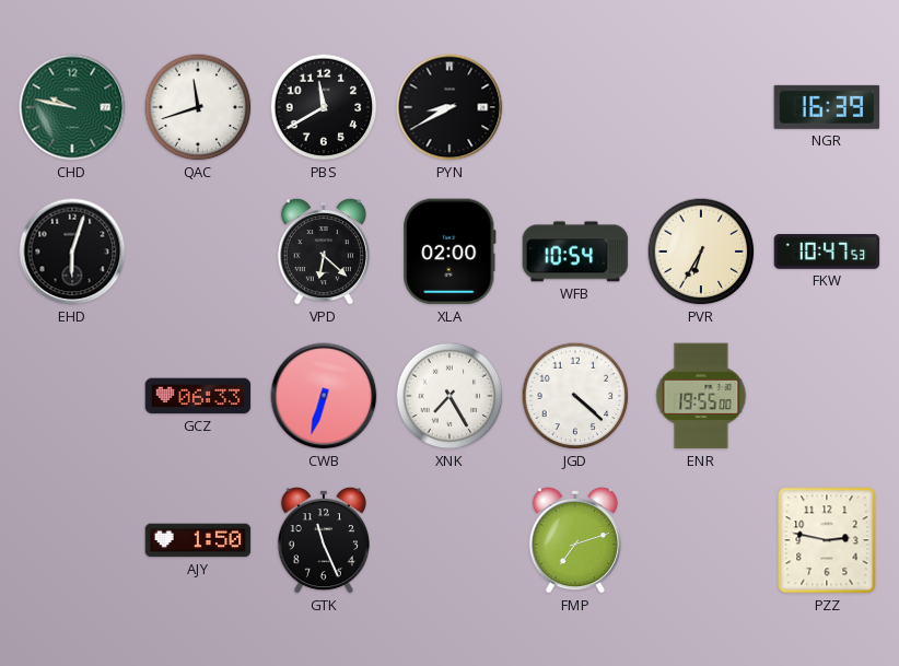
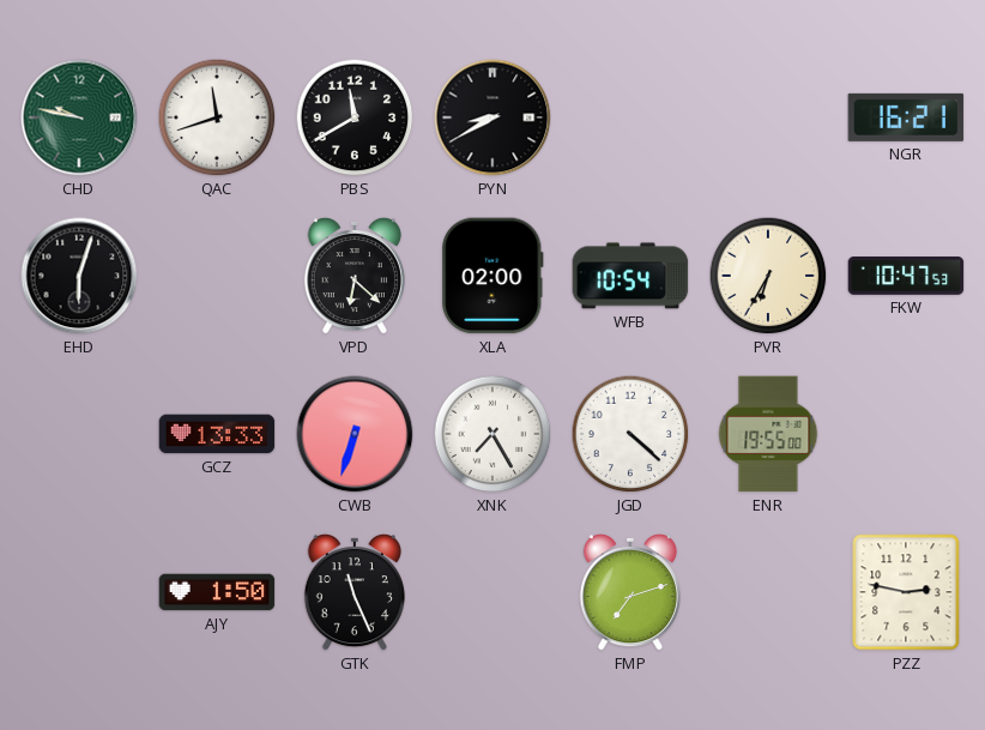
NGR: 16:39 -> 16:21
GCZ: 06:33 -> 13:33
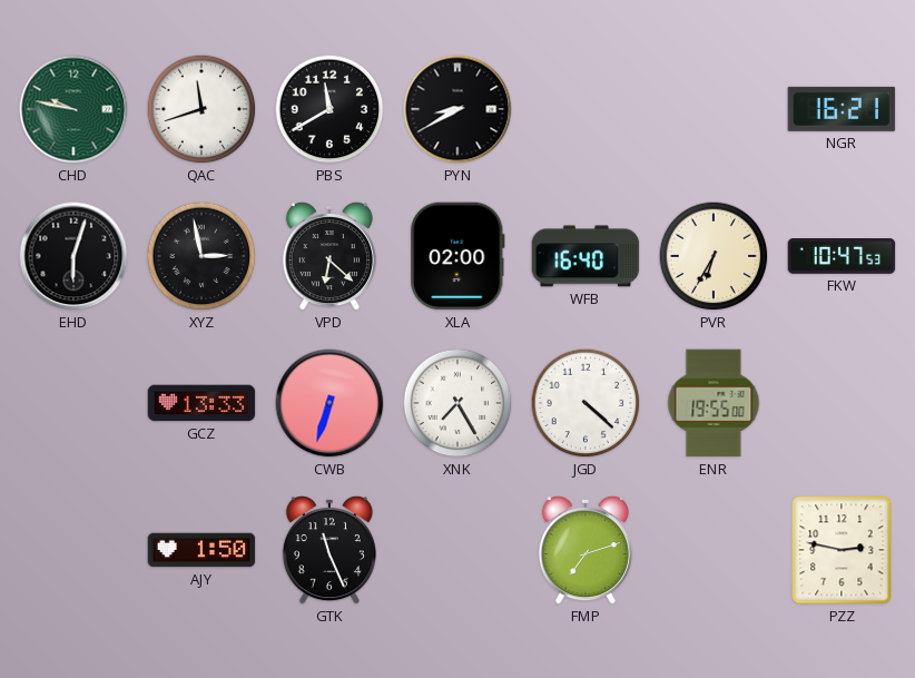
XYZ: none -> 2:58
WFB: 10:54 -> 16:40
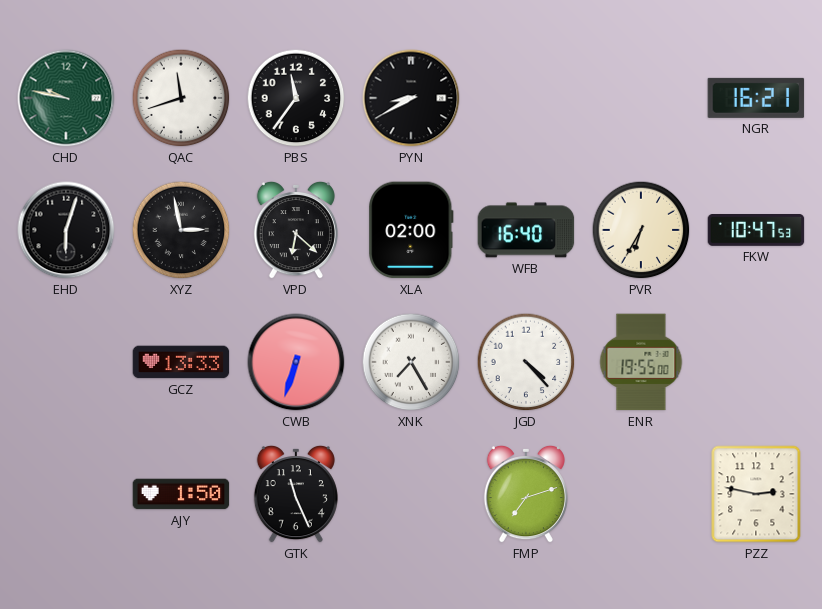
PBS: 11:40 -> 11:36
JGD: 4:22 -> 4:23
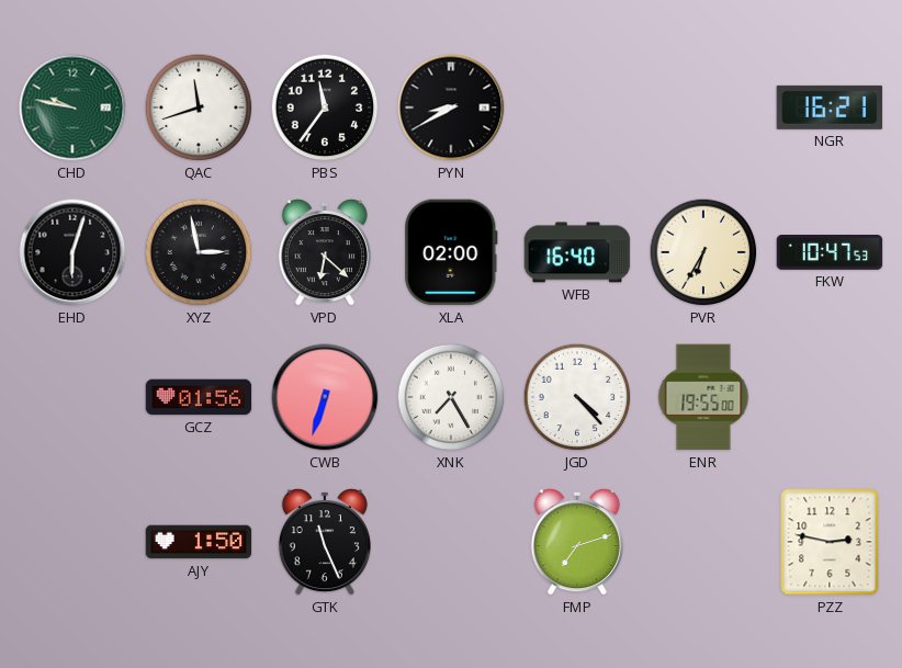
GCZ: 13:33 -> 01:56
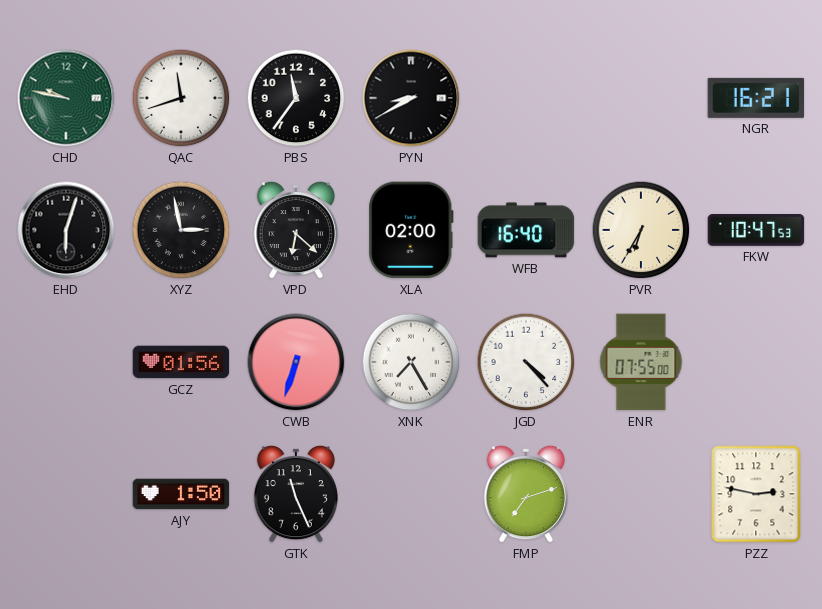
ENR: 19:55 -> 07:55
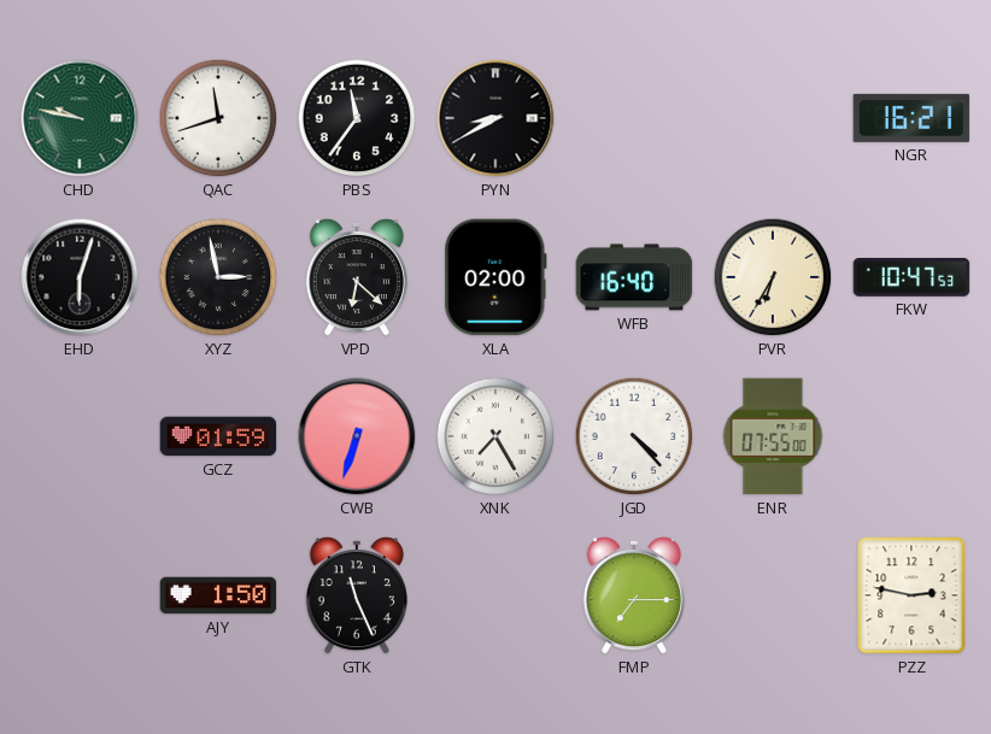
GCZ: 01:56 -> 01:59
FMP: 7:12 -> 7:15
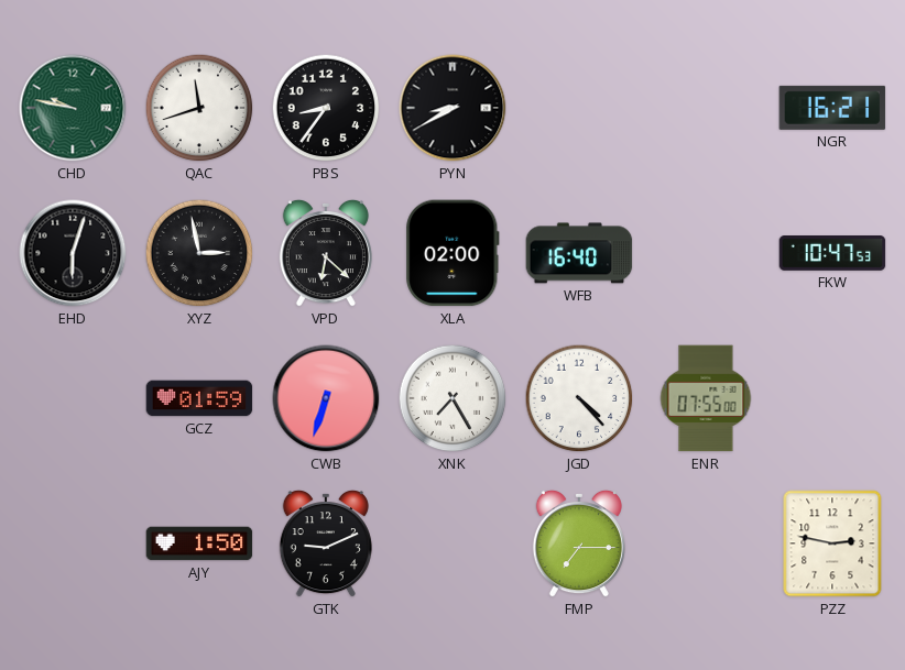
PBS: 11:36 -> 8:36
PVR: 6:35 -> none
GTK: 11:26 -> 9:11
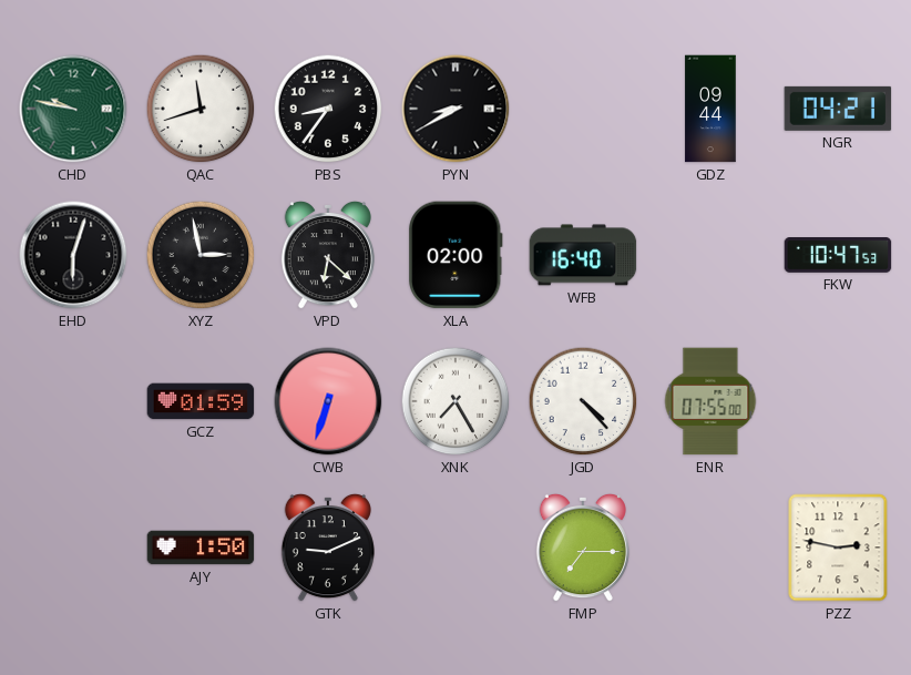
GDZ: none -> 09:44
NGR: 16:21 -> 04:21
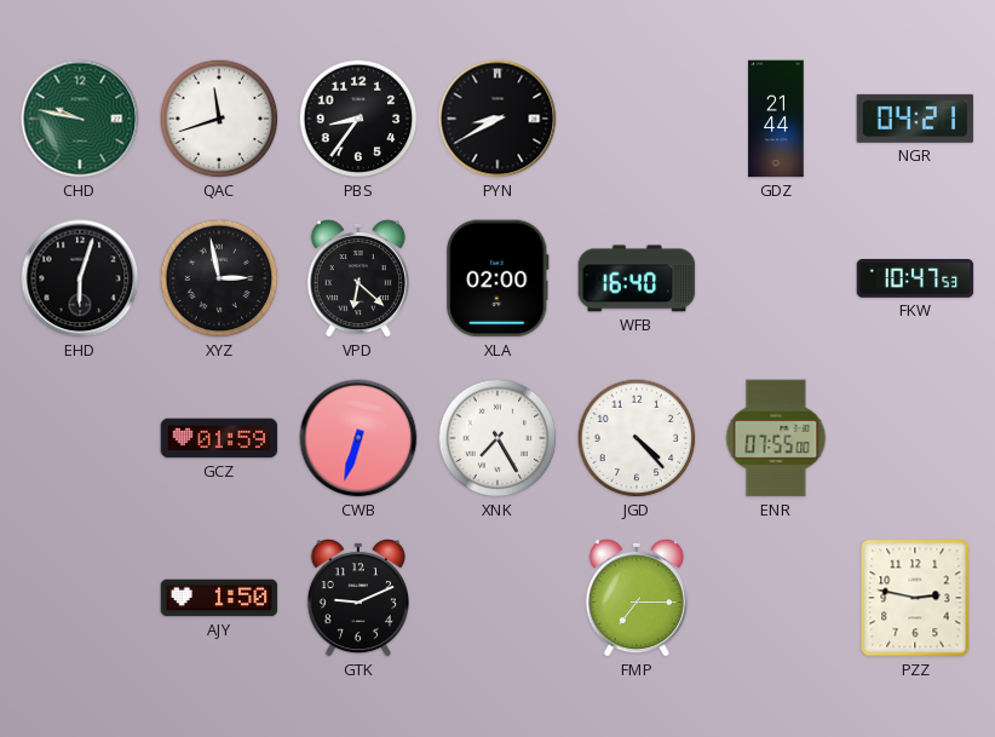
GDZ: 09:44 -> 21:44
